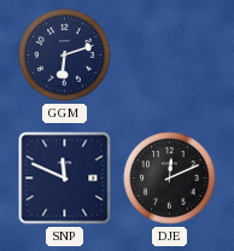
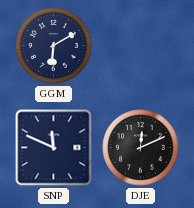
GGM: 6:12 -> 6:10
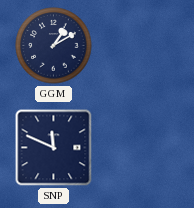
GGM: 6:10 -> 1:10
DJE: 12:11 -> none
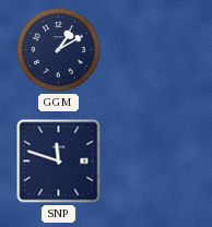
SNP: 11:49 -> 11:48
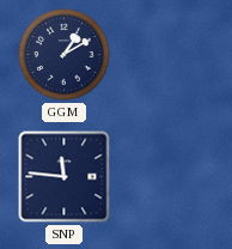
SNP: 11:48 -> 11:46
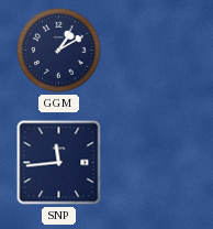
SNP: 11:46 -> 11:44
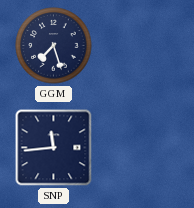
GGM: 1:10 -> 7:27
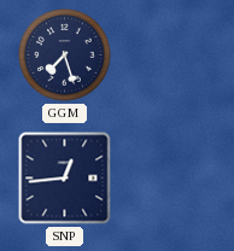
SNP: 11:44 -> 12:44
